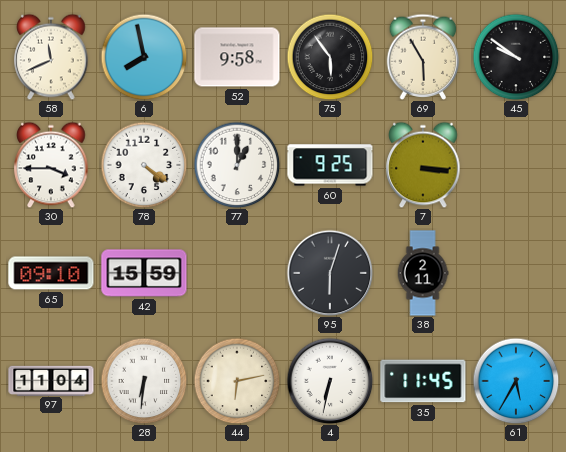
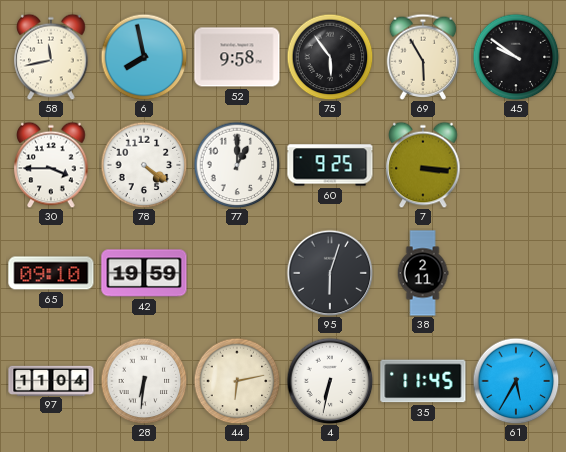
58: 11:41 -> 11:43
42: 15:59 -> 19:59
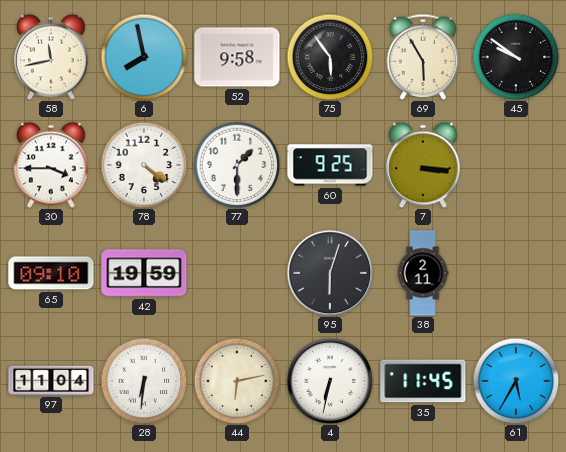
77: 1:00 -> 1:30
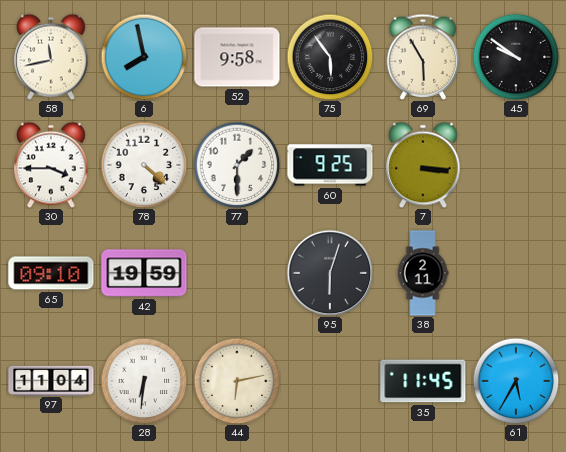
78: 4:21 -> 4:22
4: 6:32 -> none
